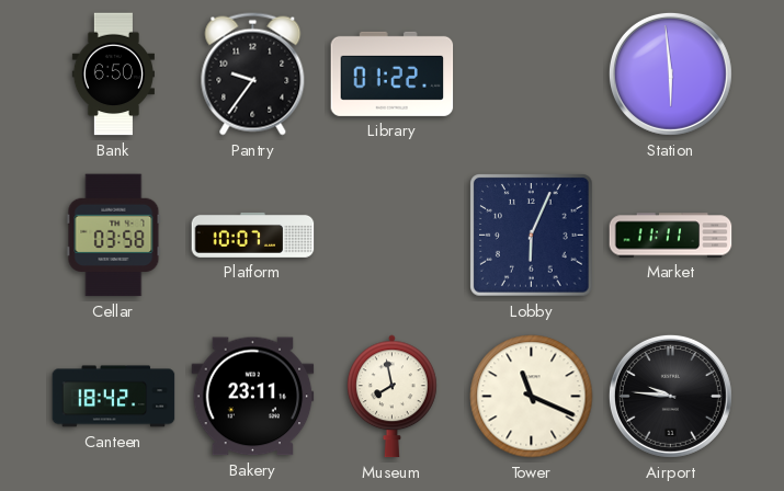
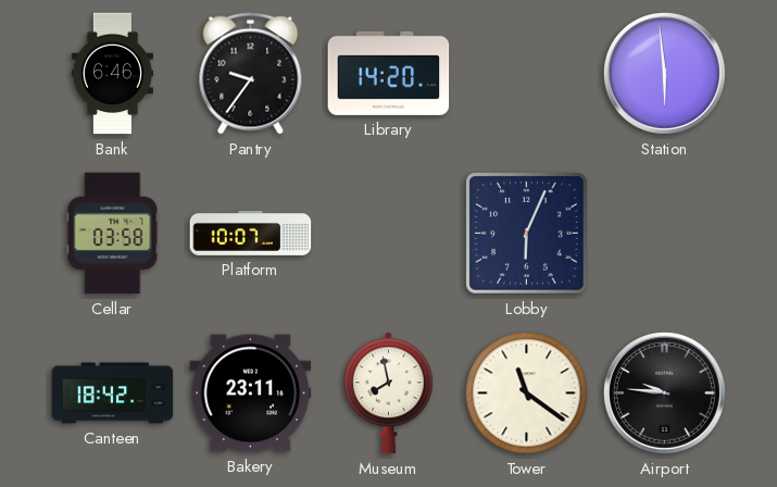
Bank: 6:50 -> 6:46
Library: 01:22 -> 14:20
Market: 11:11 -> none
Tower: 11:19 -> 11:21
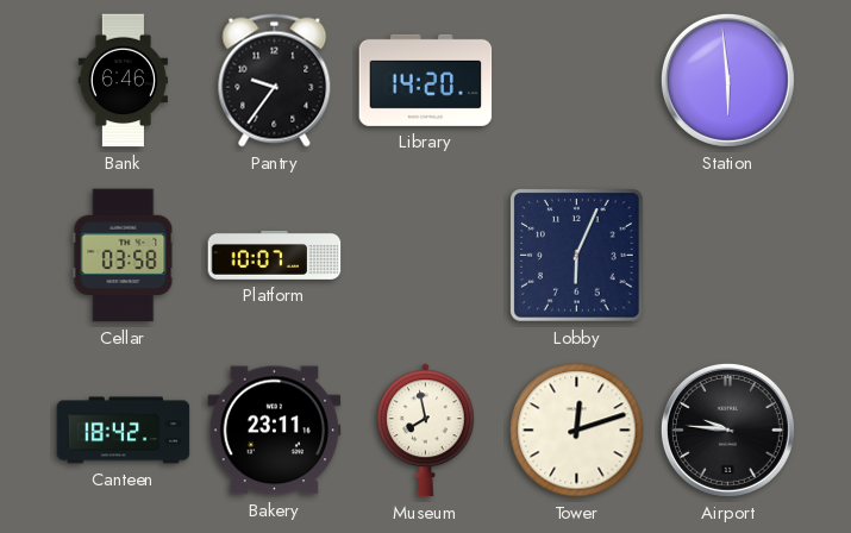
Tower: 11:21 -> 12:12
